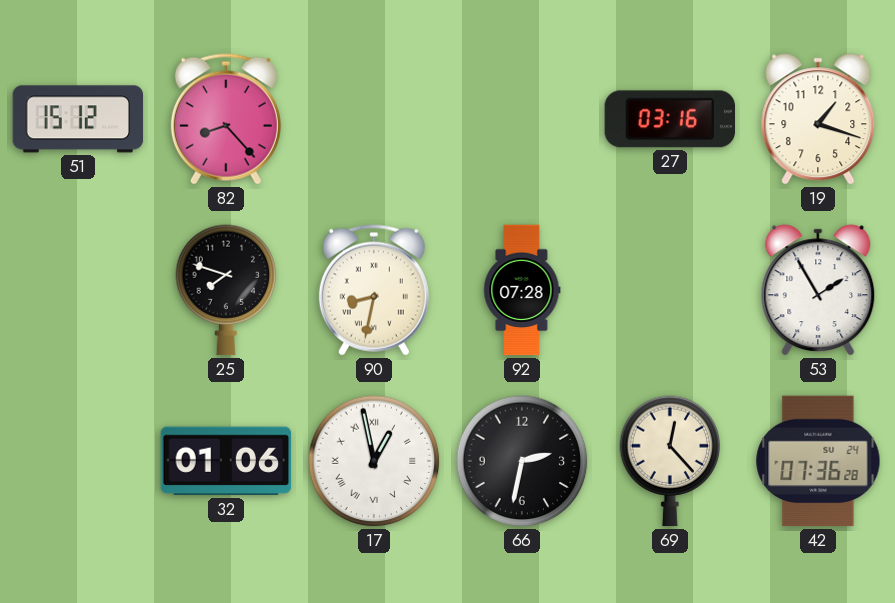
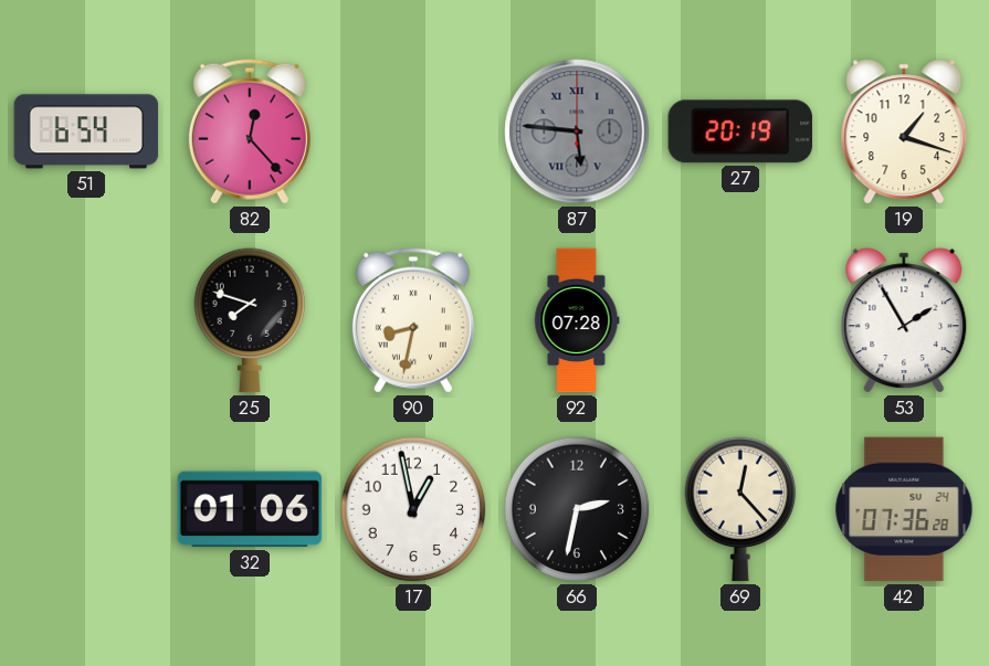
51: 15:12 -> 6:54
82: 8:23 -> 12:23
87: none -> 5:46
27: 03:16 -> 20:19
17 numerals: Roman -> Arabic
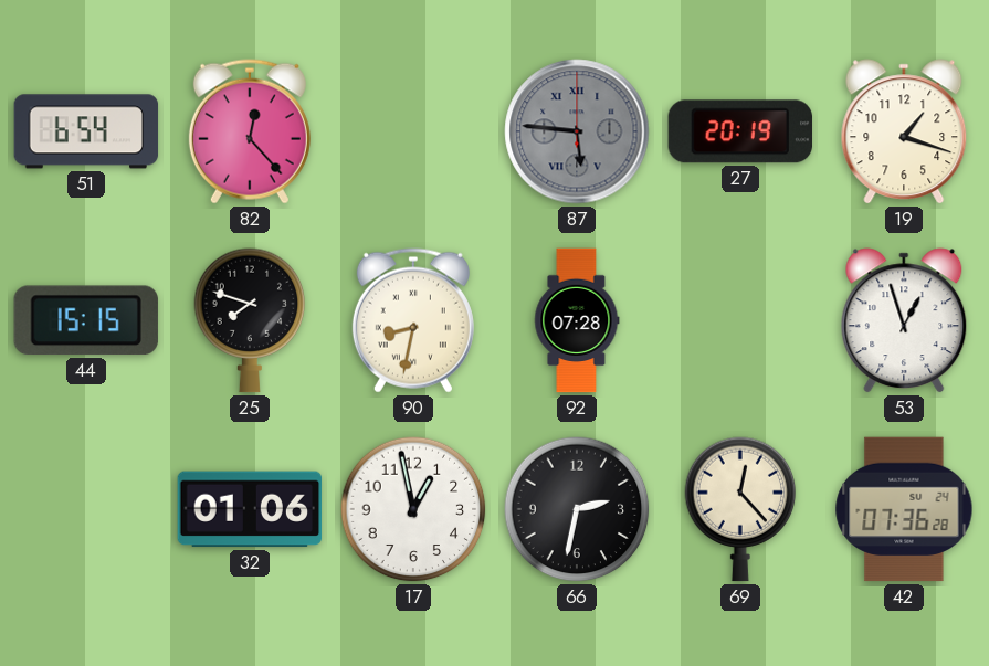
44: none -> 15:15
53: 1:55 -> 12:57
